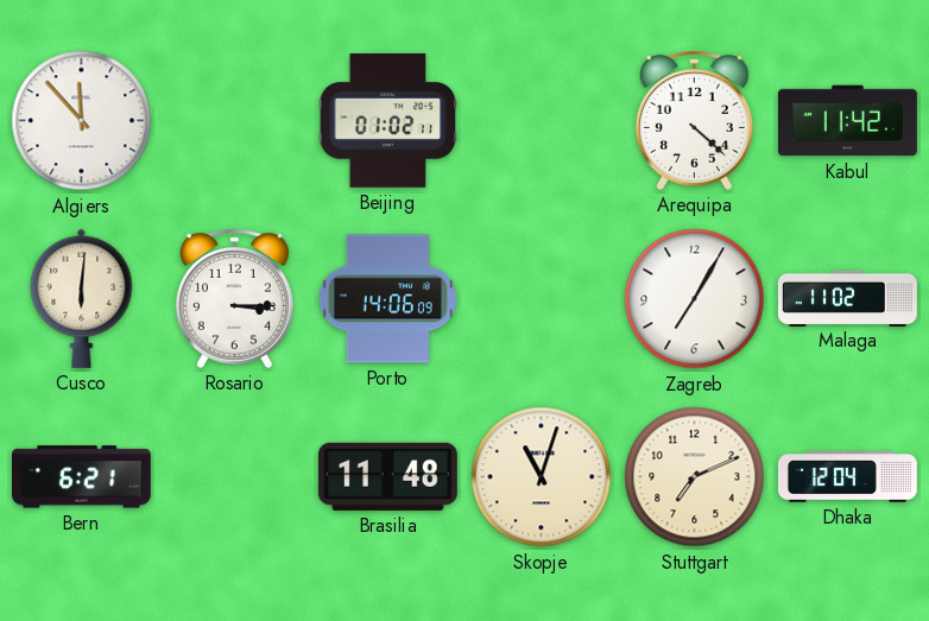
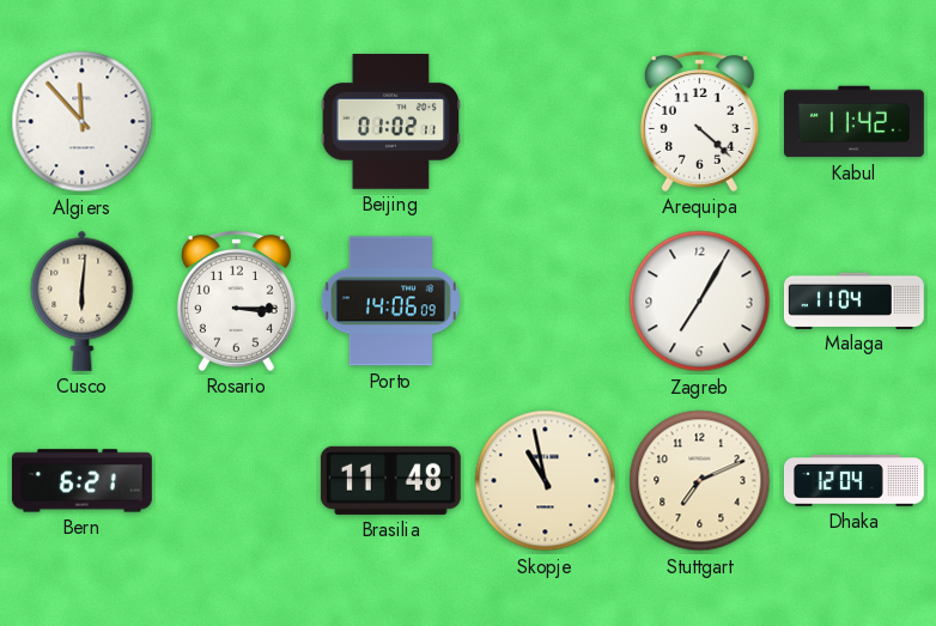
Malaga: 11:02 -> 11:04
Skopje: 11:03 -> 10:58
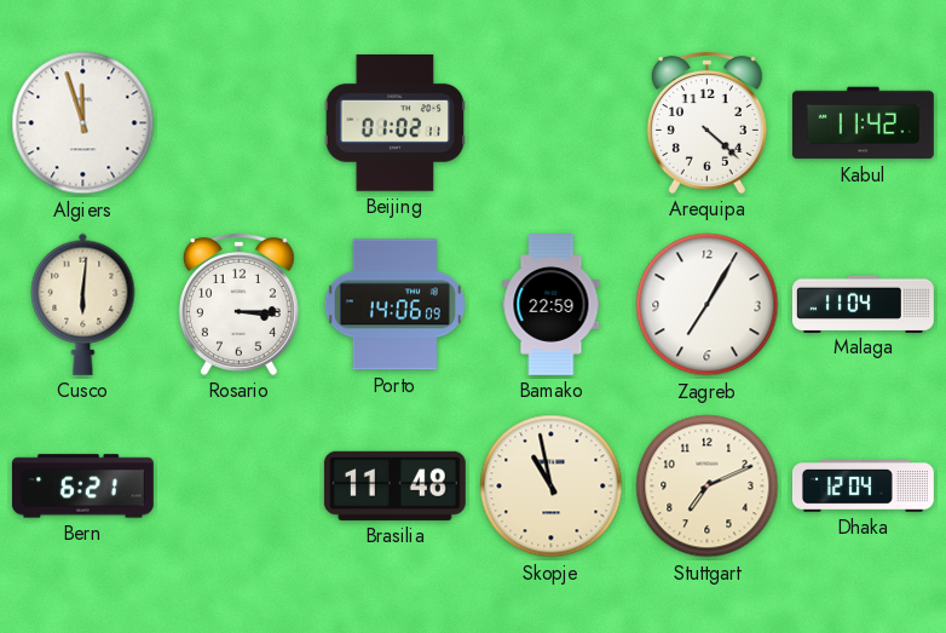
Algiers: 11:53 -> 11:57
Bamako: none -> 22:59
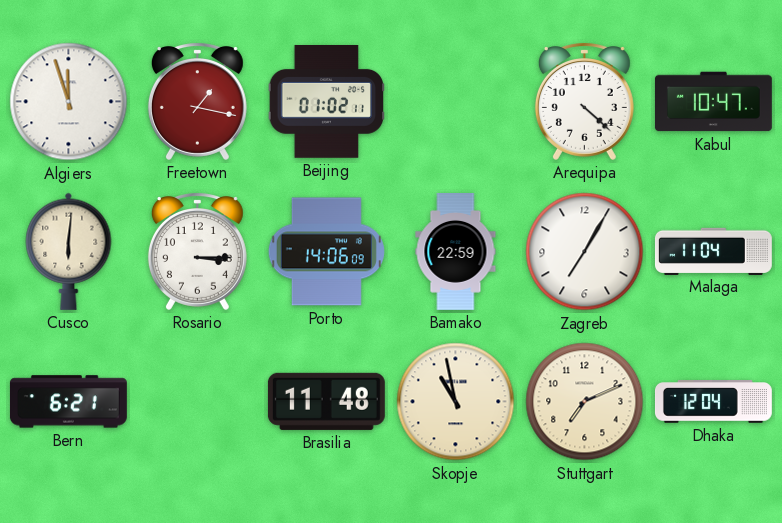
Freetown: none -> 1:17
Kabul: 11:42 -> 10:47
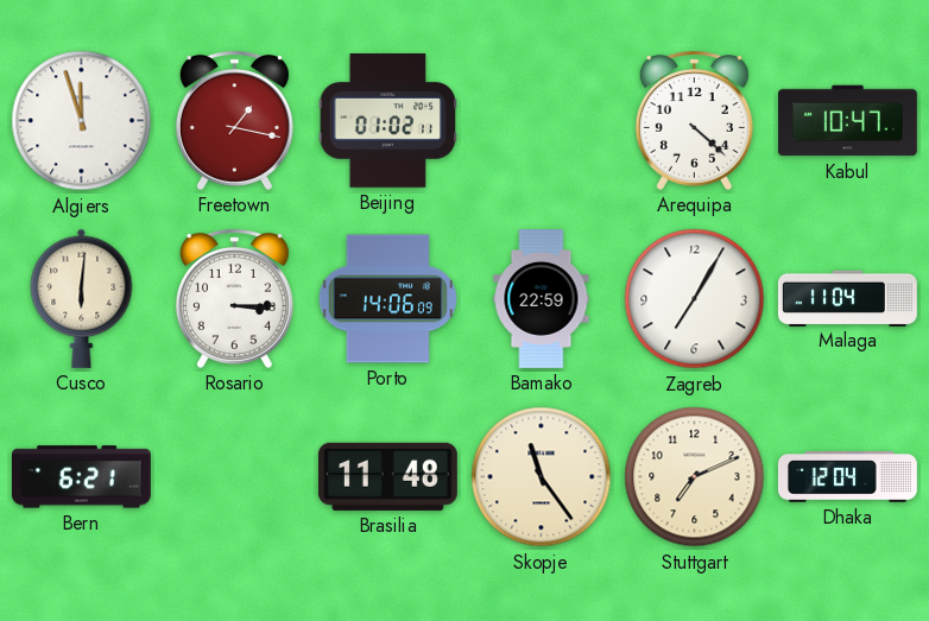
Skopje: 10:58 -> 11:24
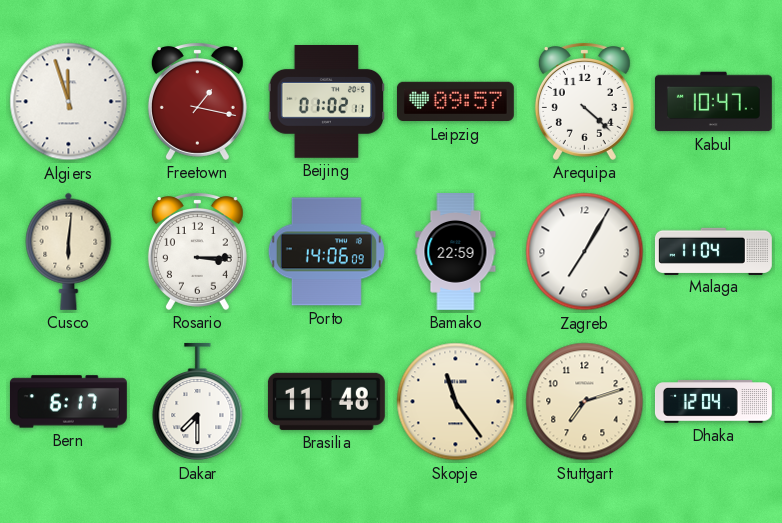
Leipzig: none -> 09:57
Bern: 6:21 -> 6:17
Dakar: none -> 7:30
Stuttgart: 7:11 -> 7:12
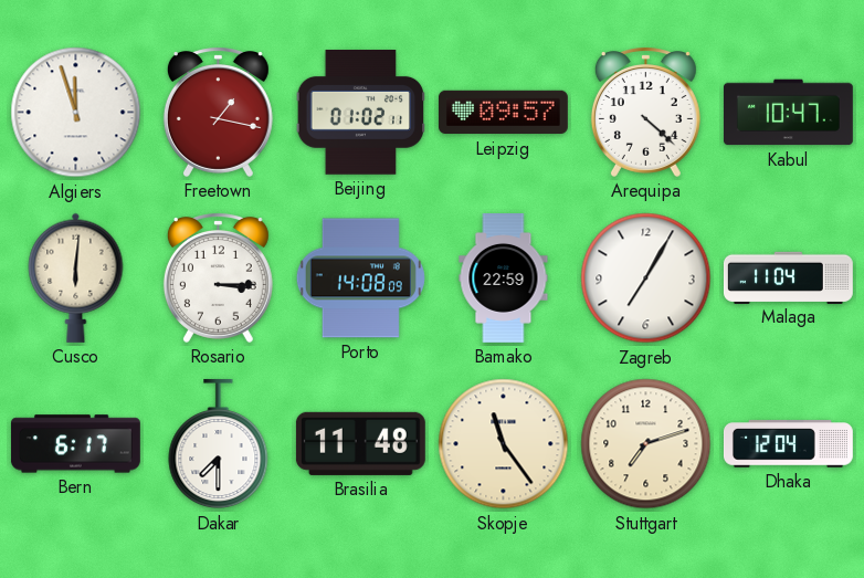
Porto: 14:06 -> 14:08
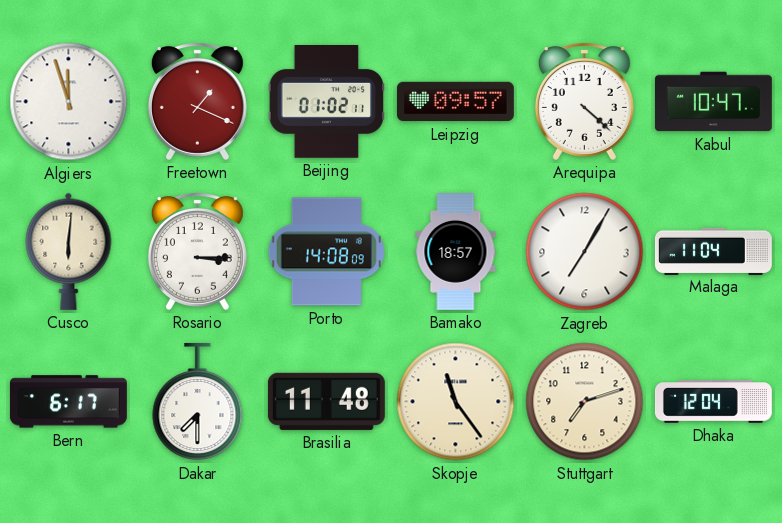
Freetown: 1:17 -> 1:19
Bamako: 22:59 -> 18:57
